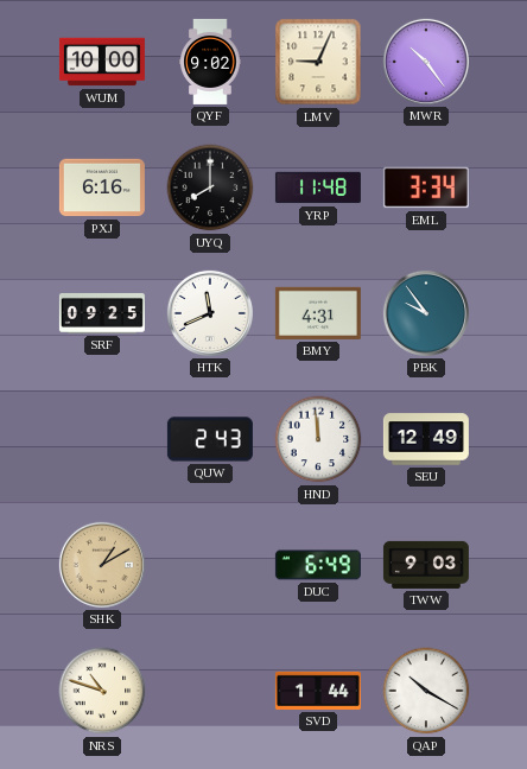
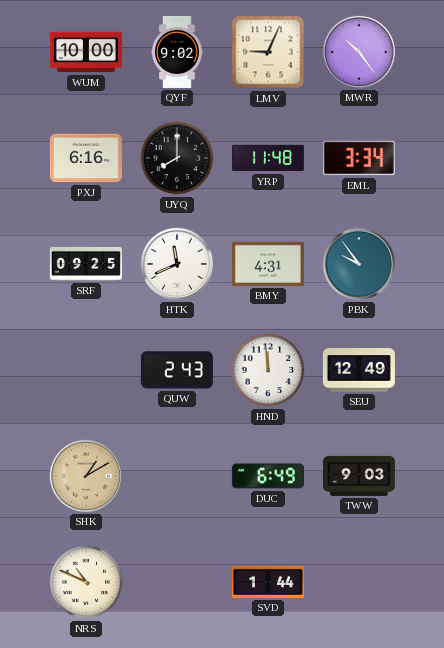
NRS: 10:48 -> 10:49
QAP: 10:20 -> none
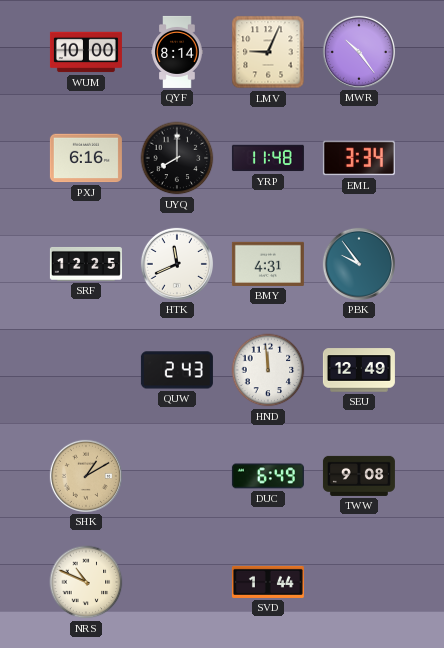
QYF: 9:02 -> 8:14
SRF: 09:25 -> 12:25
TWW: 9:03 -> 9:08
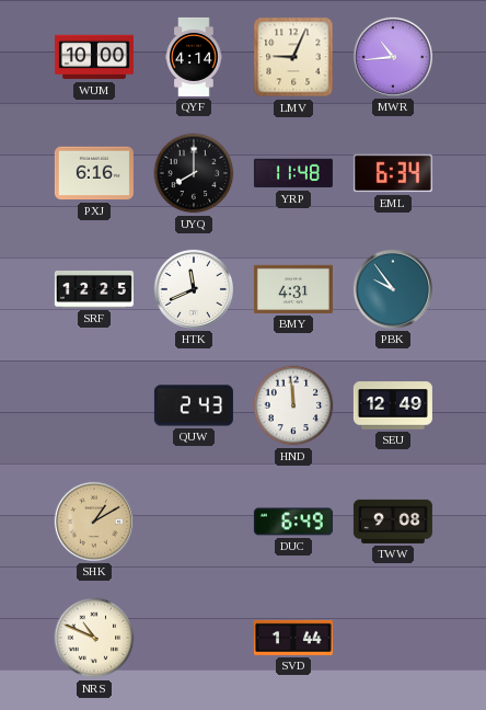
QYF: 8:14 -> 4:14
MWR: 10:24 -> 10:44
EML: 3:34 -> 6:34
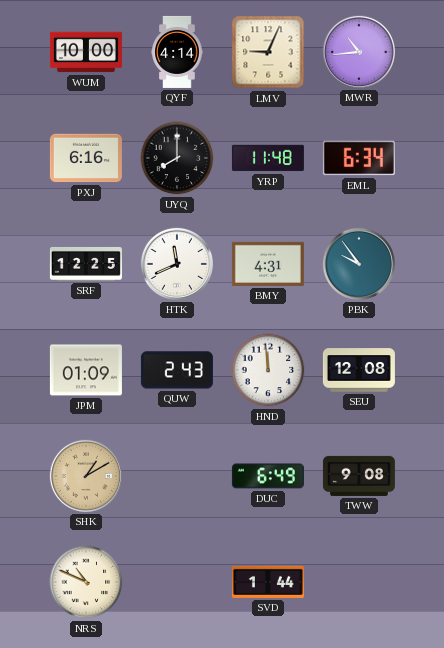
JPM: none -> 01:09
SEU: 12:49 -> 12:08
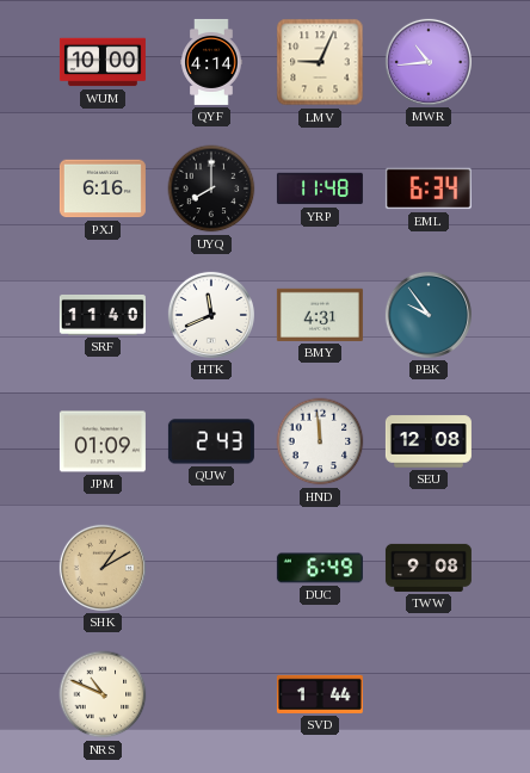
SRF: 12:25 -> 11:40
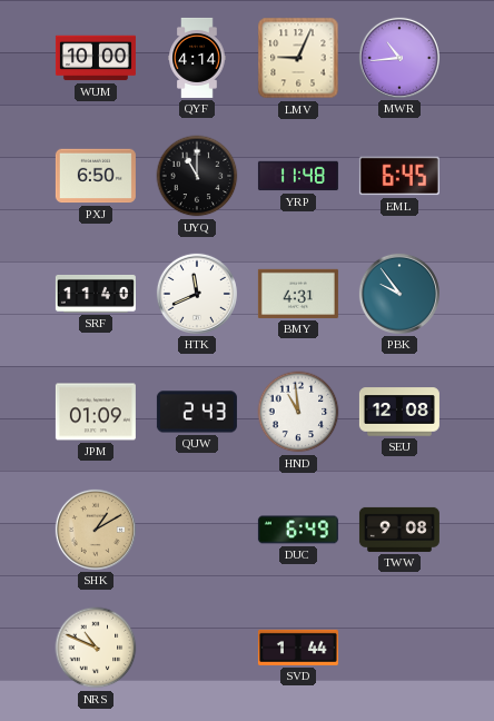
PXJ: 6:16 -> 6:50
UYQ: 8:00 -> 11:00
EML: 6:34 -> 6:45
HND: 11:59 -> 10:59
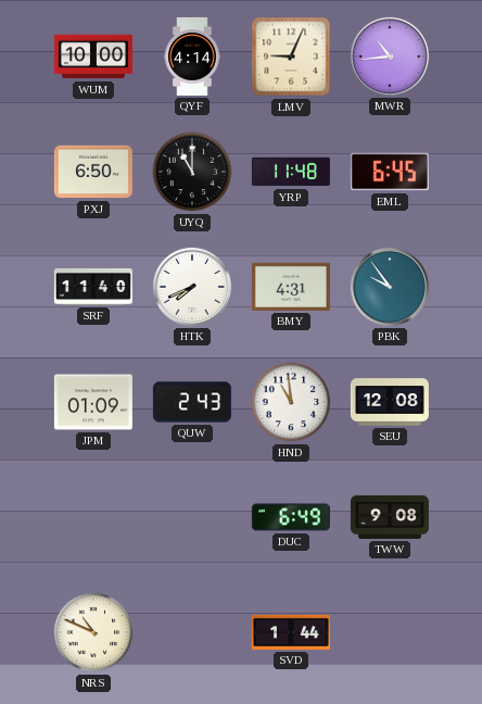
HTK: 11:41 -> 7:41
SHK: 1:10 -> none
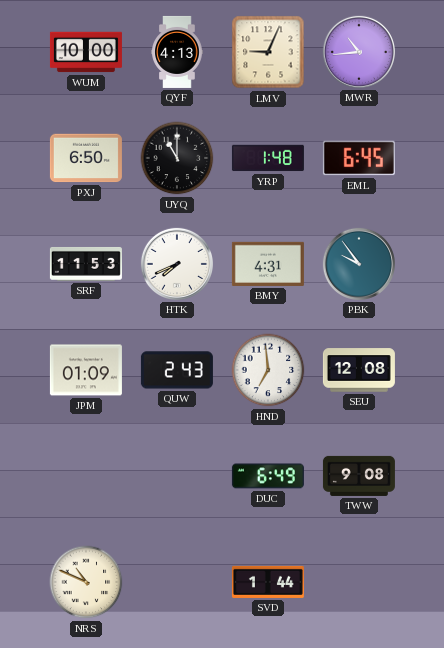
QYF: 4:14 -> 4:13
YRP: 11:48 -> 1:48
SRF: 11:40 -> 11:53
HND: 10:59 -> 6:59
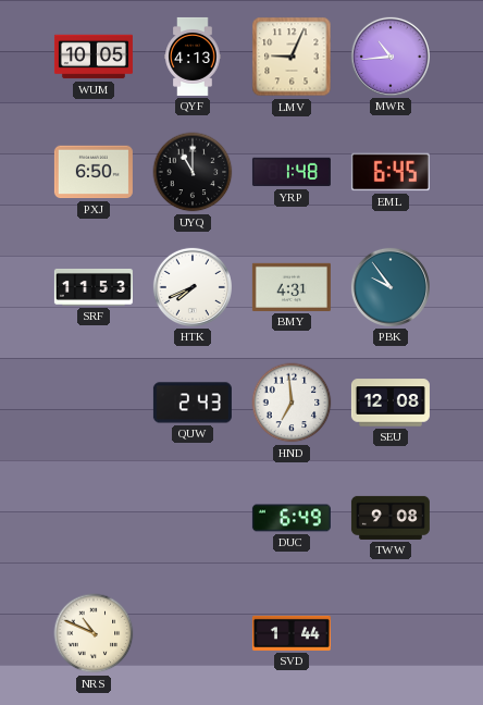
WUM: 10:00 -> 10:05
JPM: 01:09 -> none
